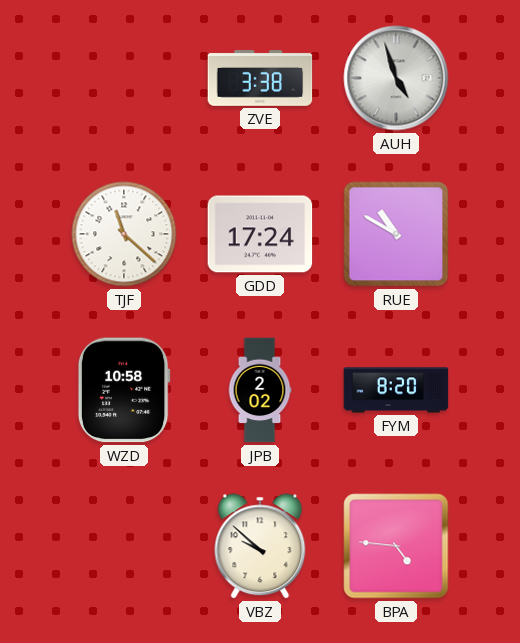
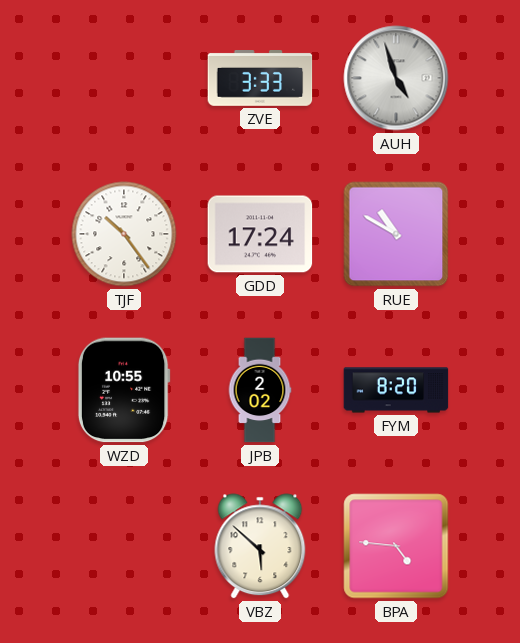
ZVE: 3:38 -> 3:33
TJF: 11:22 -> 10:24
WZD: 10:58 -> 10:55
VBZ: 9:52 -> 5:52
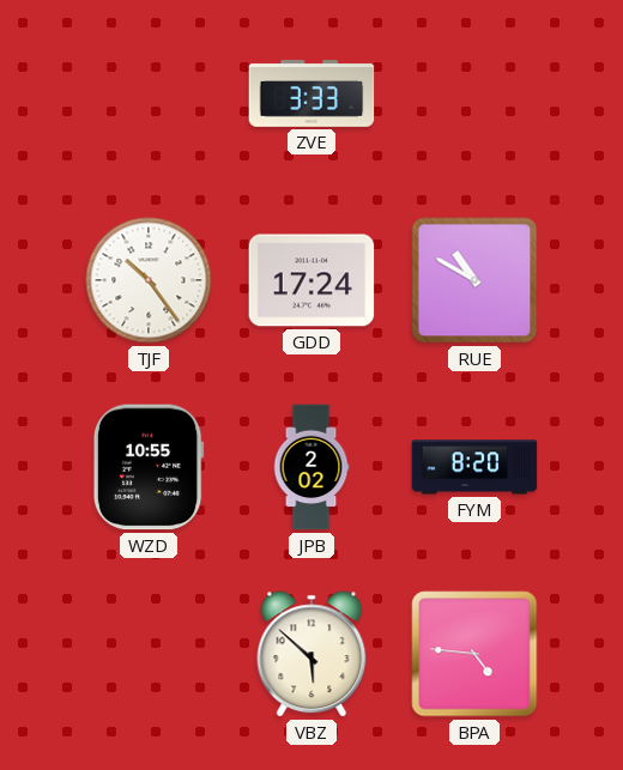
AUH: 4:57 -> none
